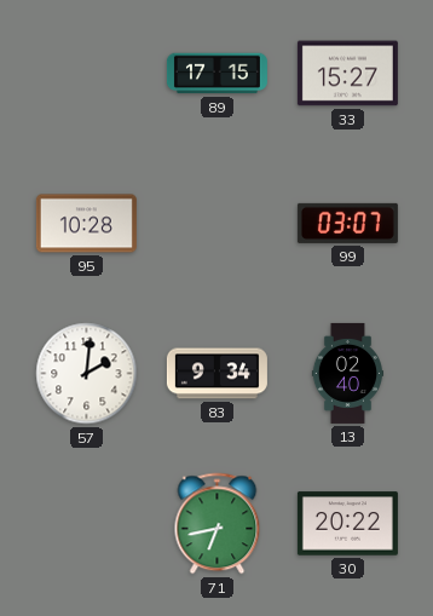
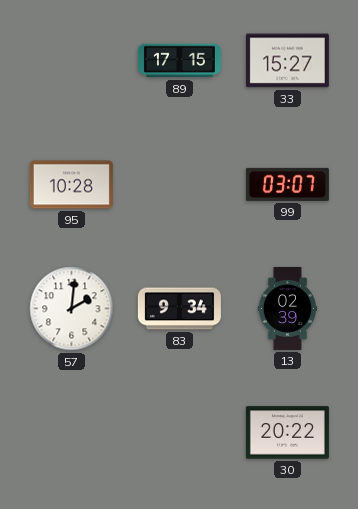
13: 02:40 -> 02:39
71: 6:43 -> none
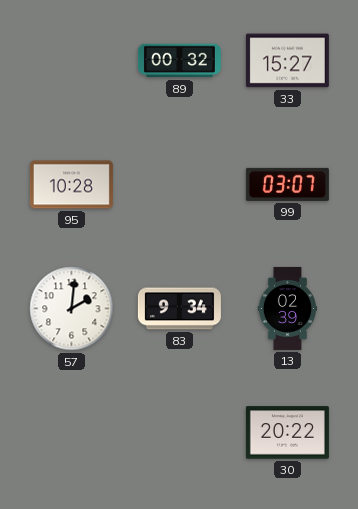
89: 17:15 -> 00:32
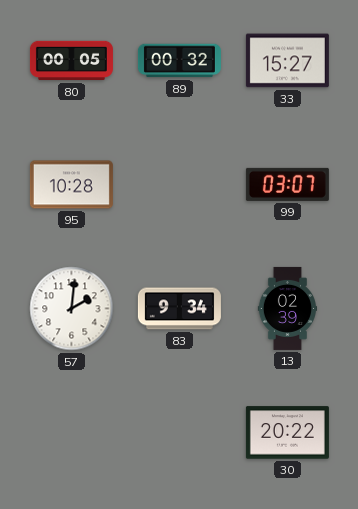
80: none -> 00:05
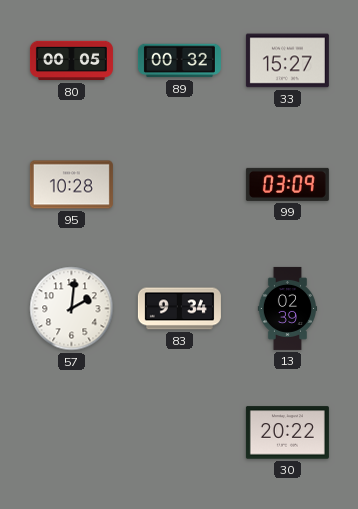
99: 03:07 -> 03:09
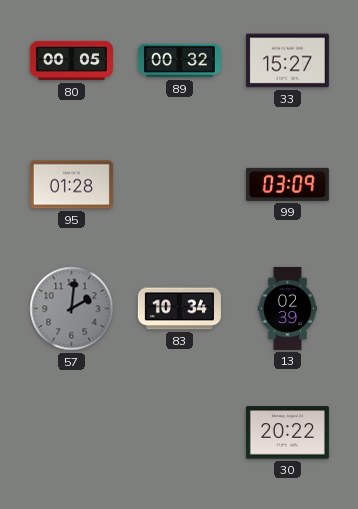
95: 10:28 -> 01:28
57 dial: white -> grey
83: 9:34 -> 10:34
